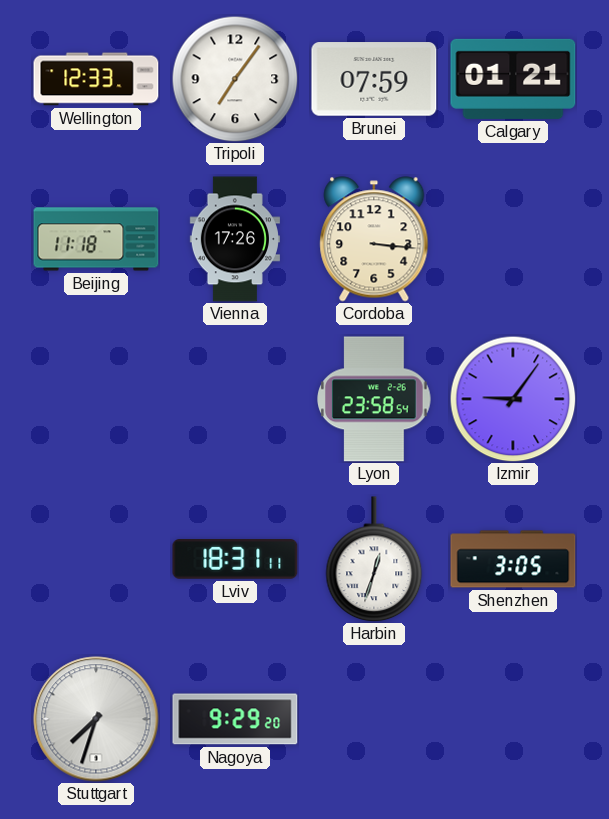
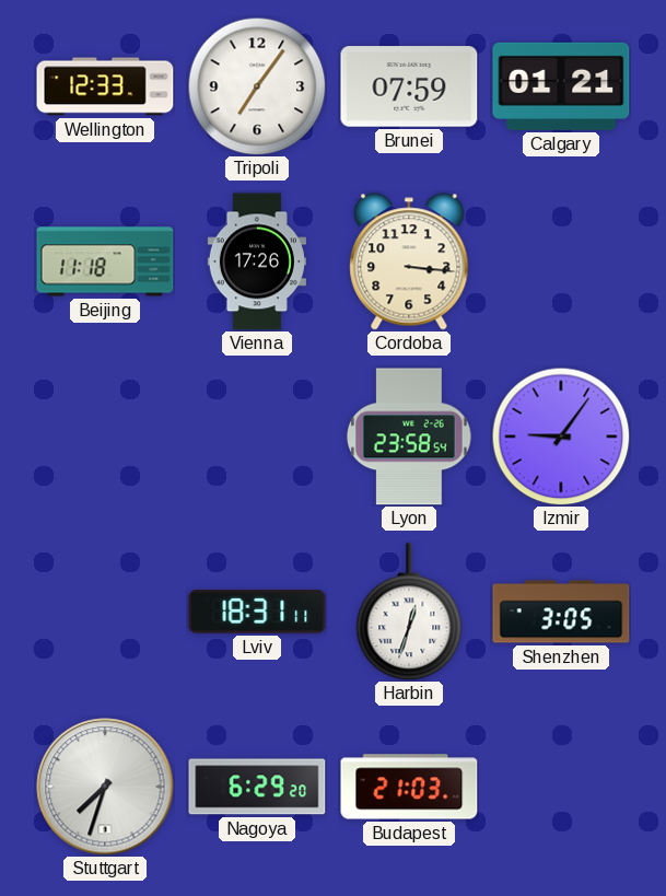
Nagoya: 9:29 -> 6:29
Budapest: none -> 21:03
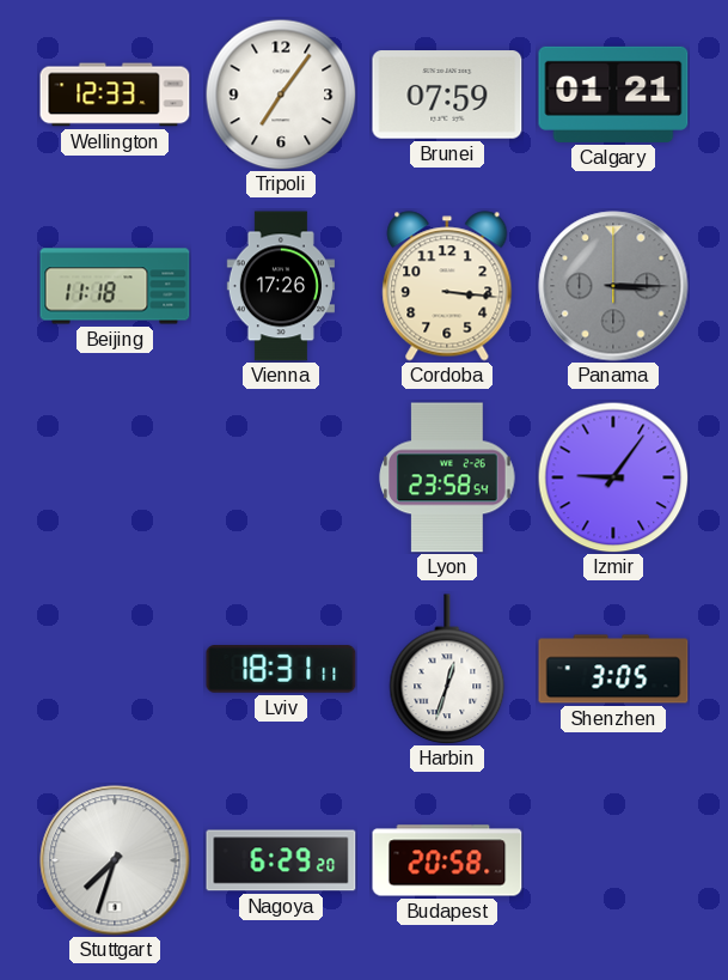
Panama: none -> 3:15
Budapest: 21:03 -> 20:58
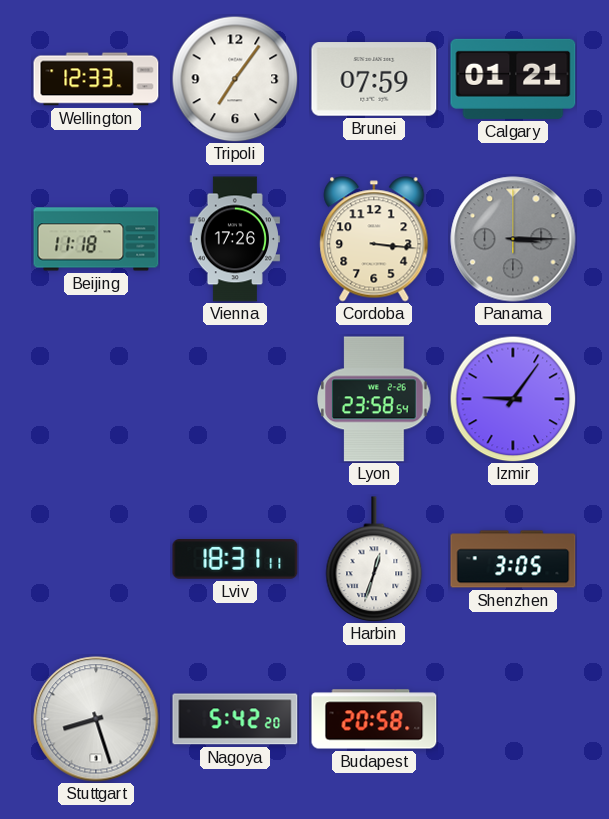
Stuttgart: 7:33 -> 8:27
Nagoya: 6:29 -> 5:42
